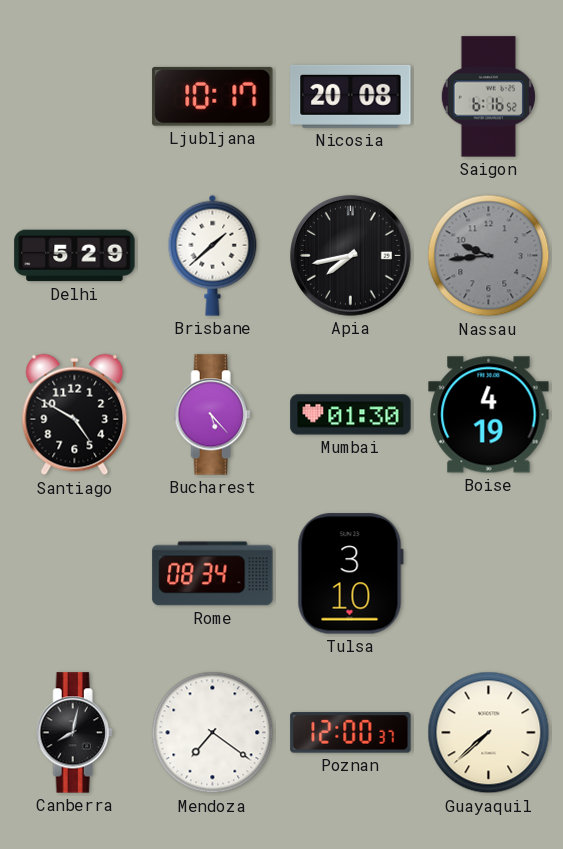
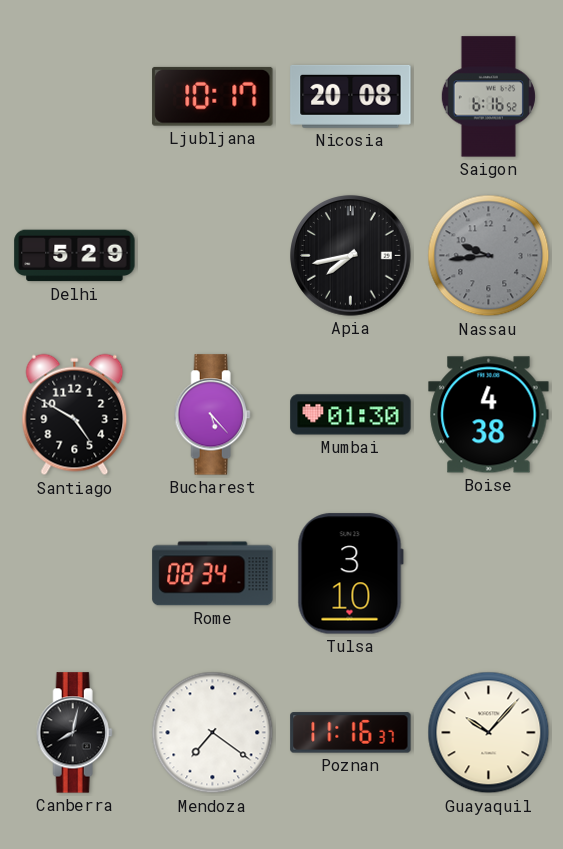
Brisbane: 1:38 -> none
Boise: 4:19 -> 4:38
Poznan: 12:00 -> 11:16
Guayaquil: 7:38 -> 10:07
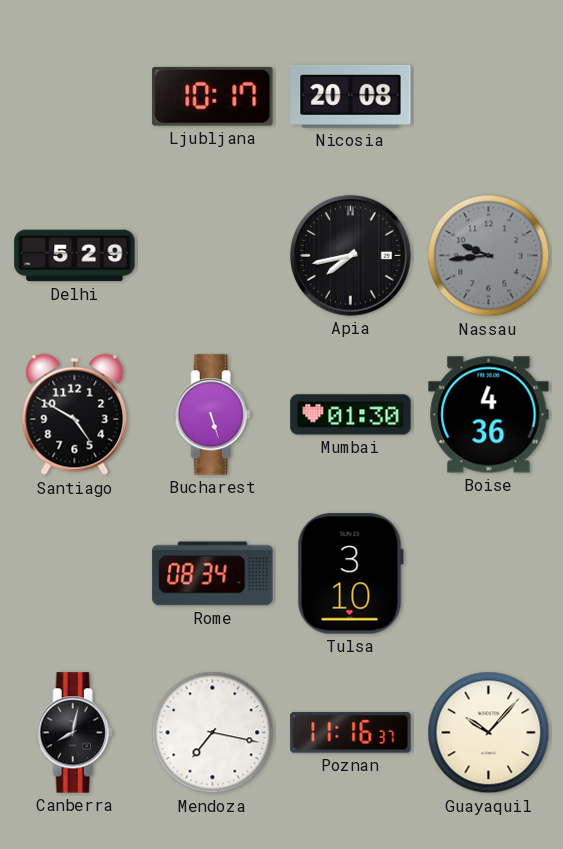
Saigon: 6:16 -> none
Bucharest: 5:23 -> 5:27
Boise: 4:38 -> 4:36
Mendoza: 7:21 -> 7:17
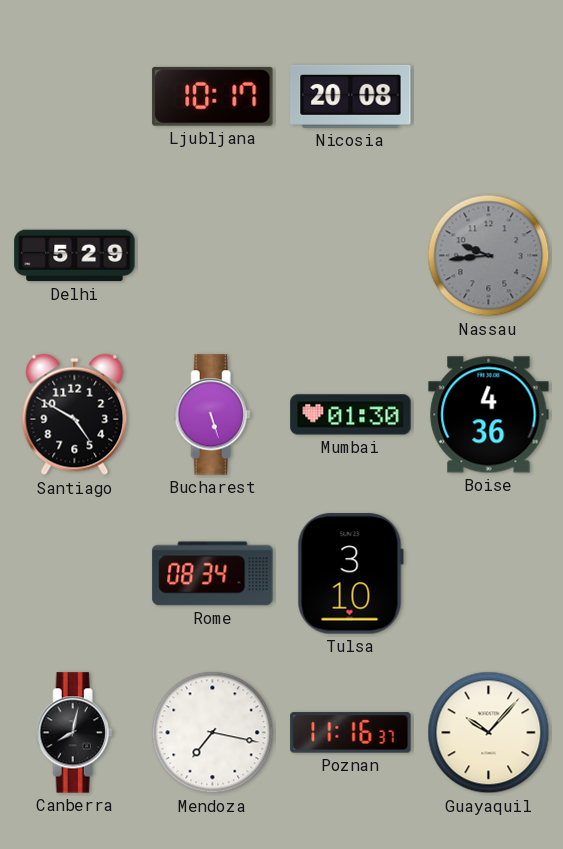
Apia: 7:43 -> none
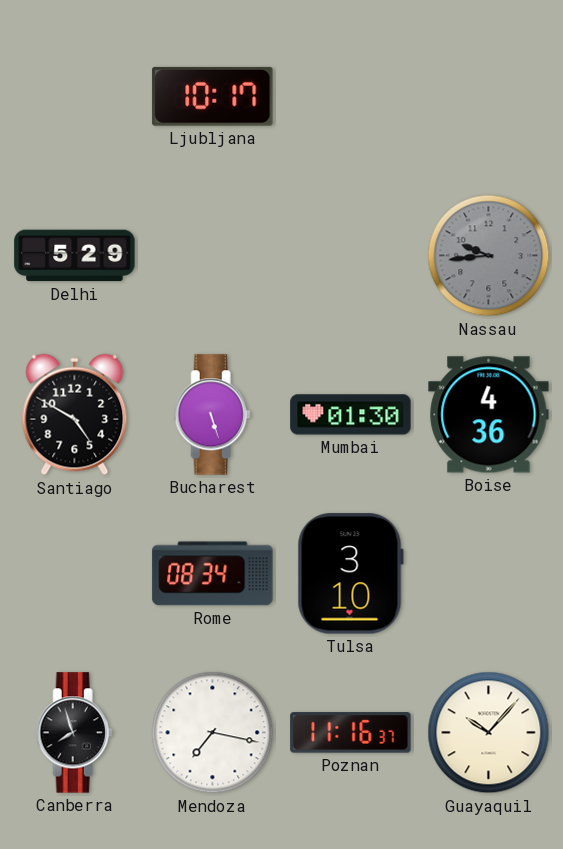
Nicosia: 20:08 -> none
Canberra: 8:02 -> 7:57
